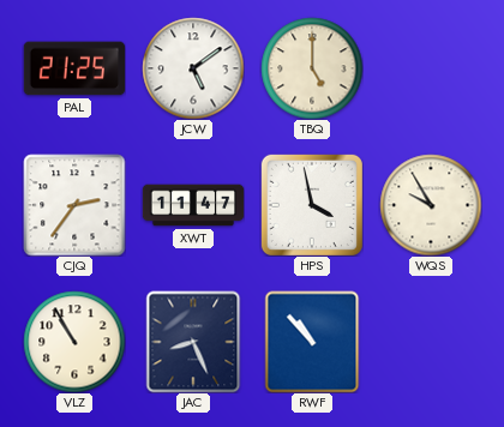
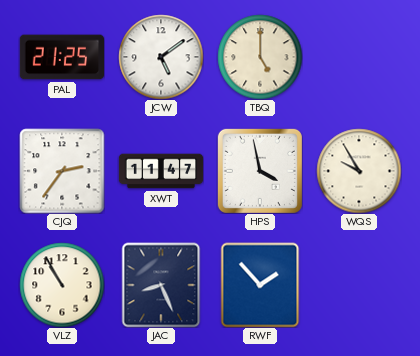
RWF: 10:53 -> 1:53
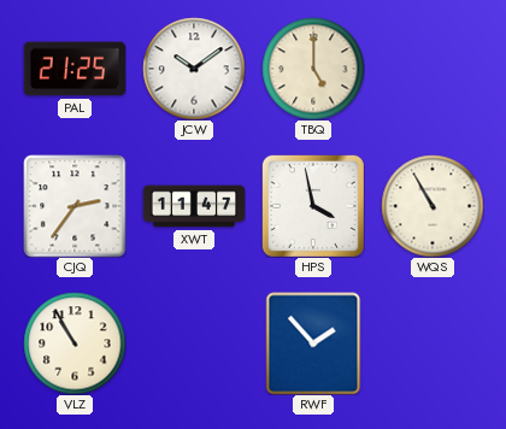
JCW: 5:09 -> 10:09
WQS: 9:55 -> 10:55
JAC: 8:26 -> none
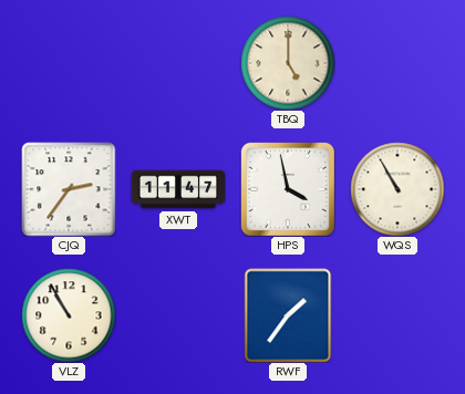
PAL: 21:25 -> none
JCW: 10:09 -> none
RWF: 1:53 -> 1:36
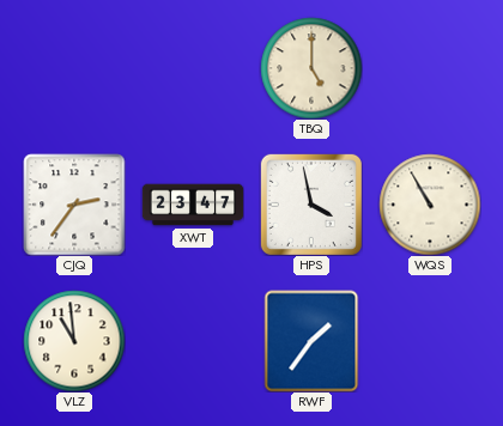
XWT: 11:47 -> 23:47
VLZ: 10:55 -> 10:59
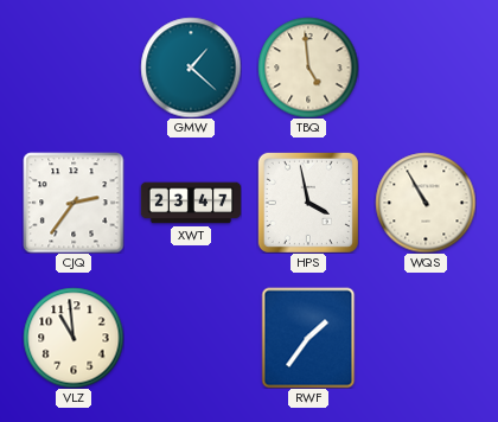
GMW: none -> 1:22
TBQ: 5:00 -> 4:59
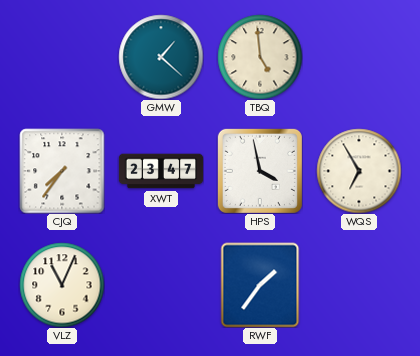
CJQ: 2:36 -> 7:36
WQS: 10:55 -> 6:55
VLZ: 10:59 -> 11:04
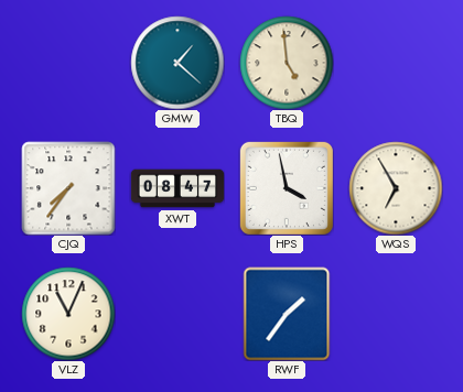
XWT: 23:47 -> 08:47
